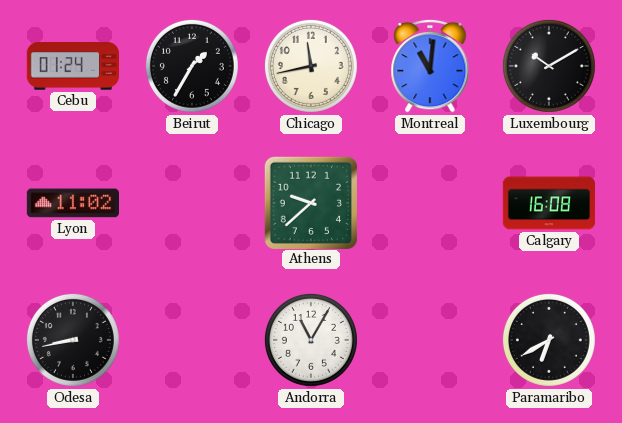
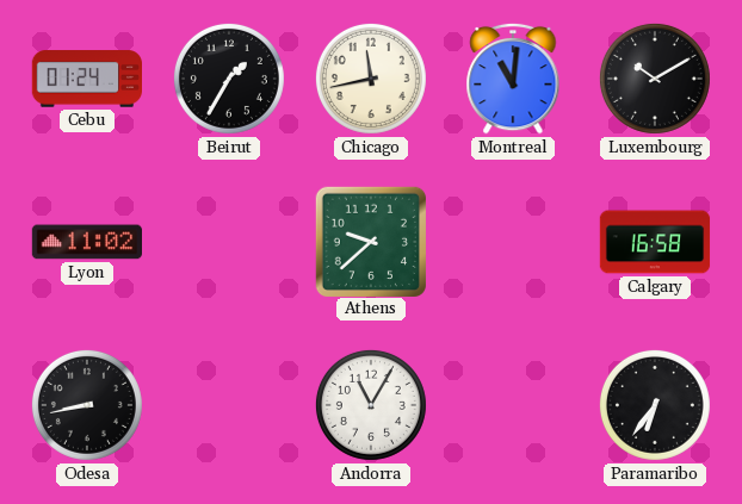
Calgary: 16:08 -> 16:58
Paramaribo: 6:40 -> 6:36
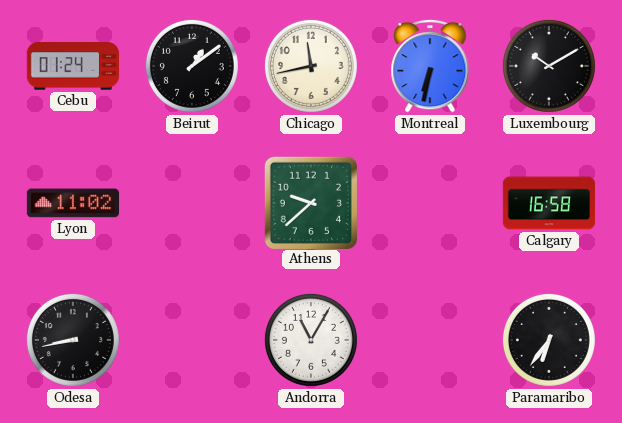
Beirut: 1:35 -> 1:09
Montreal: 11:01 -> 6:32
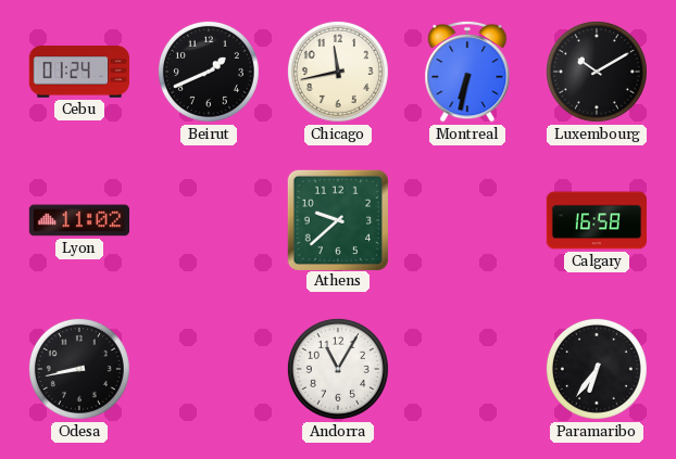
Beirut: 1:09 -> 1:41
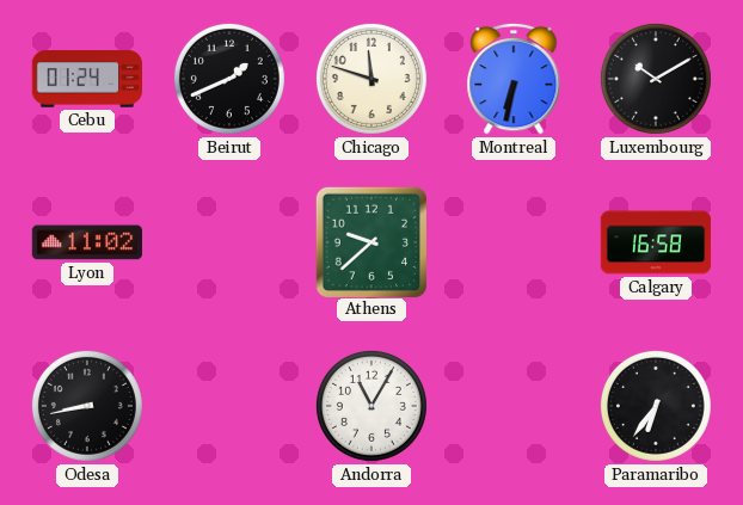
Chicago: 11:43 -> 11:48
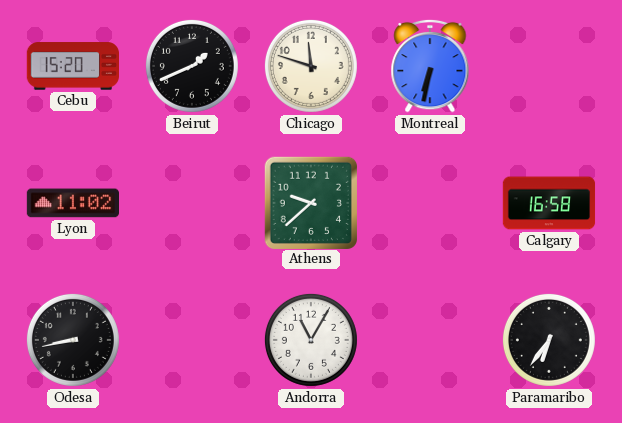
Cebu: 01:24 -> 15:20
Luxembourg: 10:10 -> none
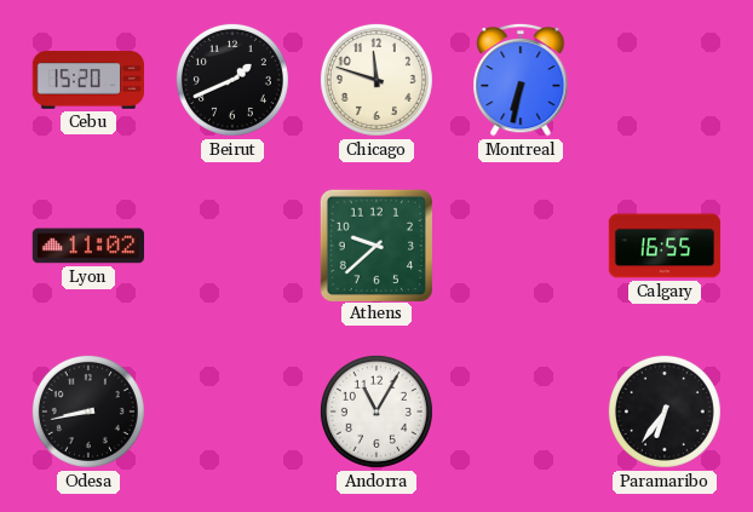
Calgary: 16:58 -> 16:55
